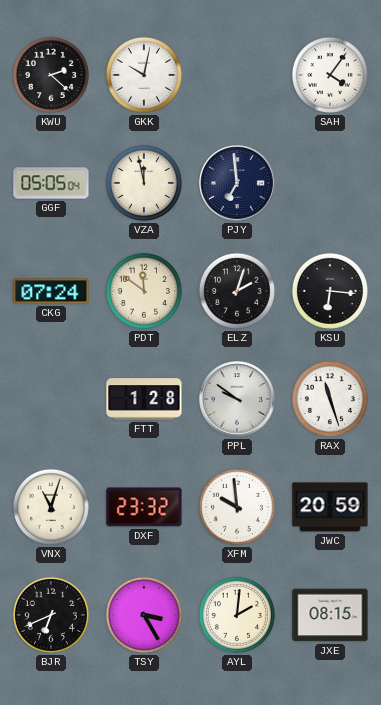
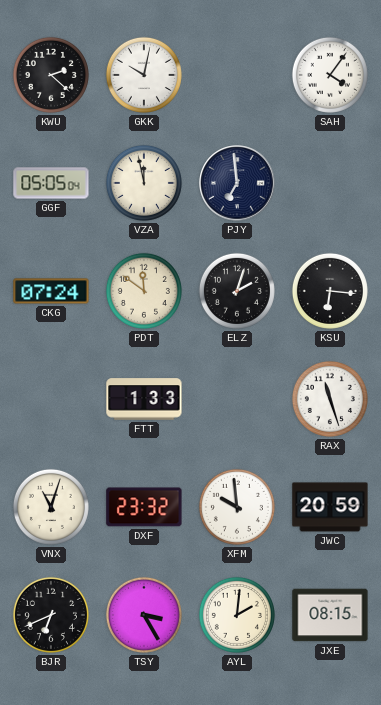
FTT: 1:28 -> 1:33
PPL: 9:51 -> none
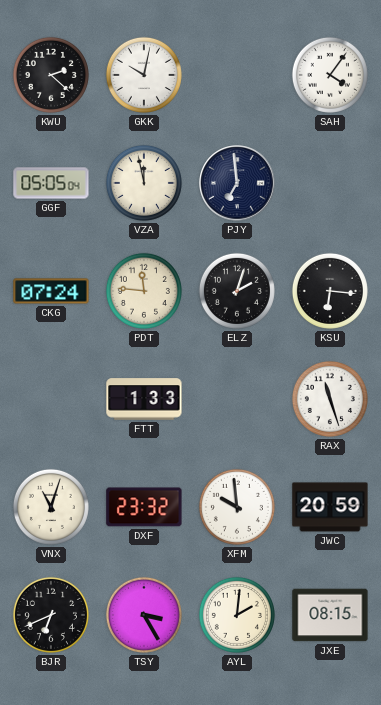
PDT: 11:51 -> 11:46
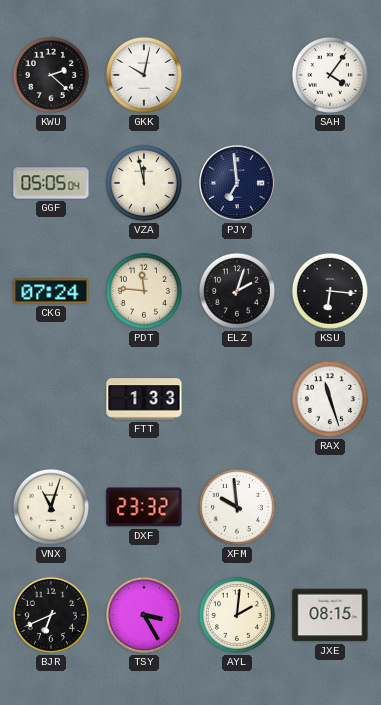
JWC: 20:59 -> none
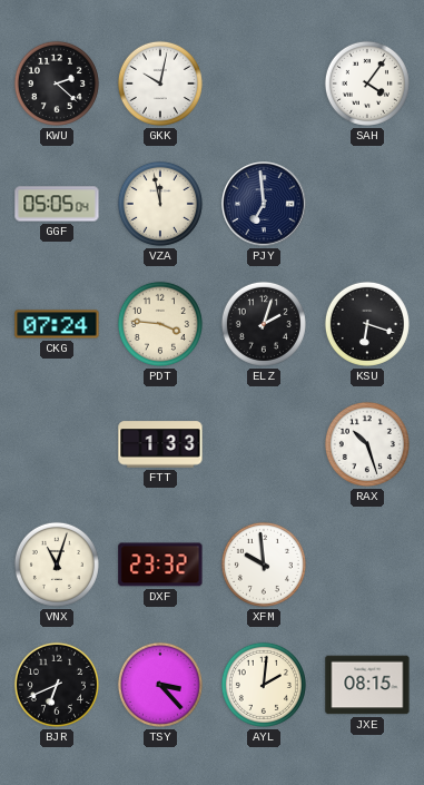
PDT: 11:46 -> 3:46
KSU: 6:16 -> 6:18
RAX: 11:27 -> 10:27
TSY: 3:25 -> 3:23
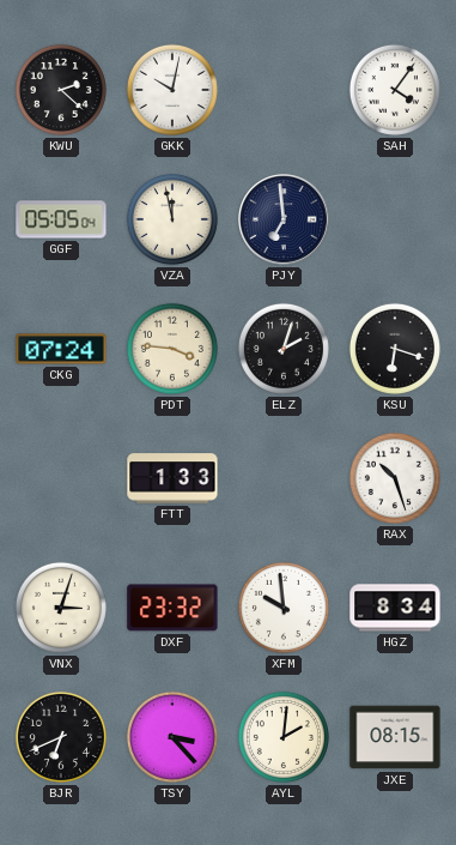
VNX: 11:03 -> 3:03
HGZ: none -> 8:34
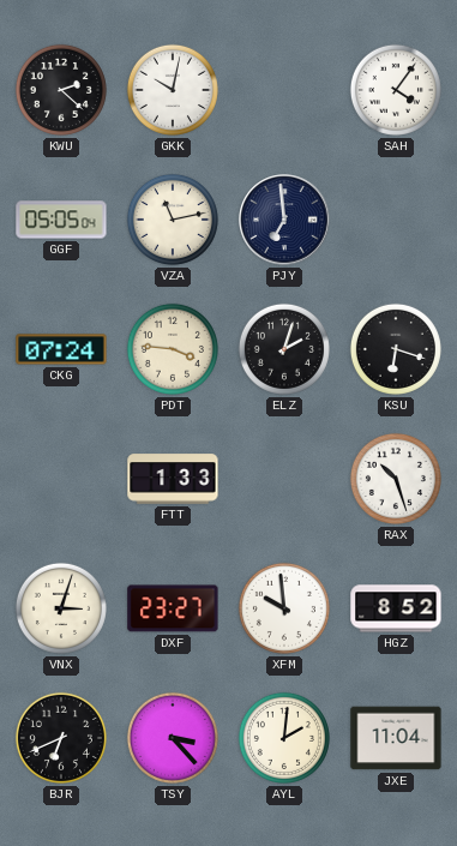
VZA: 11:58 -> 11:13
DXF: 23:32 -> 23:27
HGZ: 8:34 -> 8:52
JXE: 08:15 -> 11:04
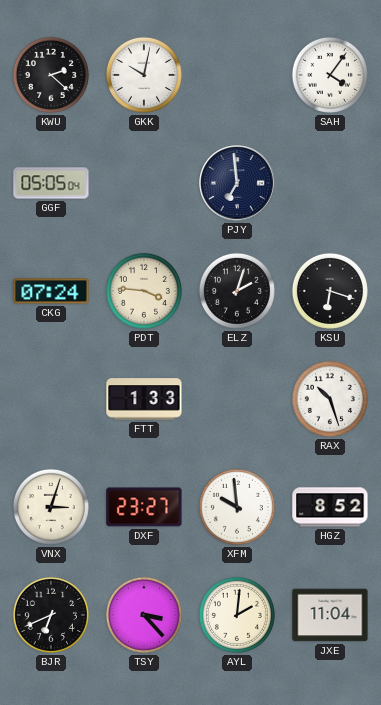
VZA: 11:13 -> none
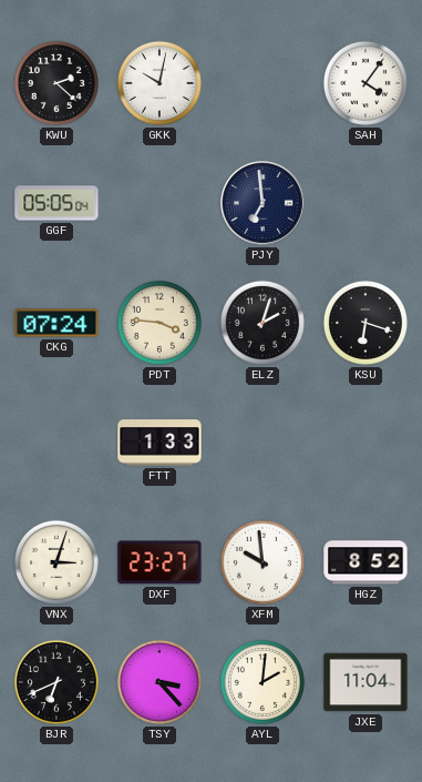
RAX: 10:27 -> none
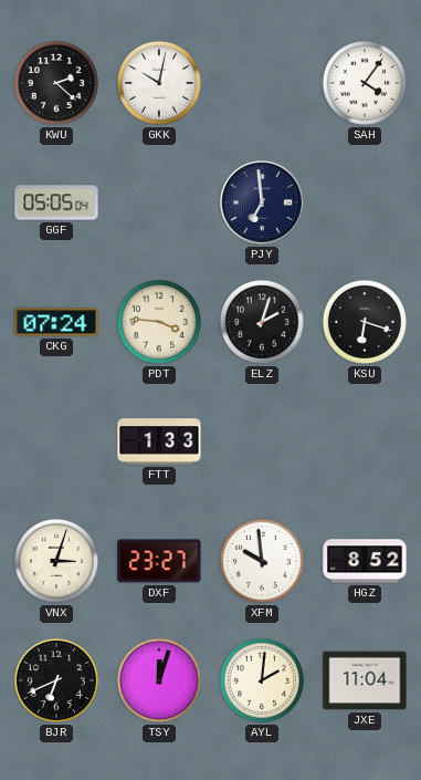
TSY: 3:23 -> 12:03
